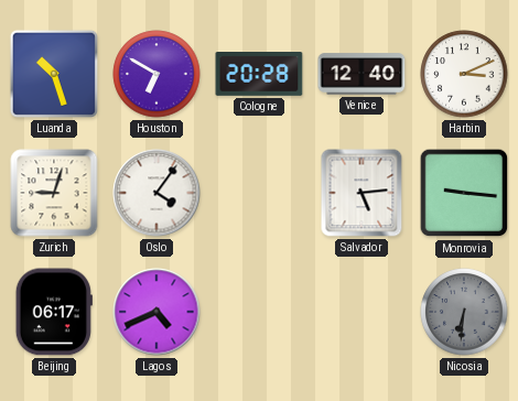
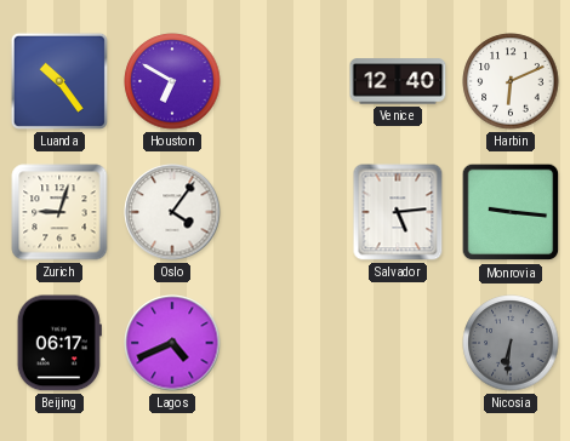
Luanda: 10:27 -> 10:24
Cologne: 20:28 -> none
Harbin: 3:11 -> 6:11
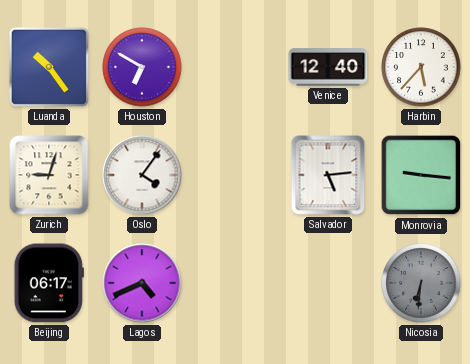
Harbin: 6:11 -> 5:37
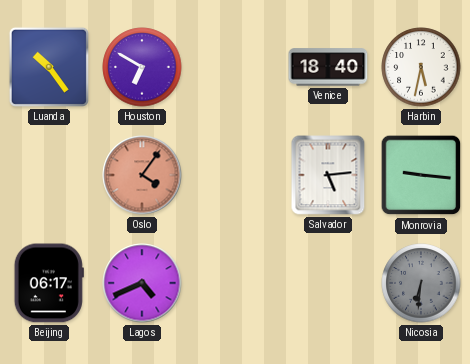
Venice: 12:40 -> 18:40
Harbin: 5:37 -> 5:32
Zurich: 9:03 -> none
Oslo dial: white -> salmon
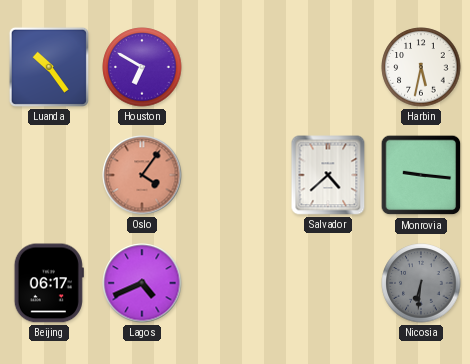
Venice: 18:40 -> none
Salvador: 5:14 -> 4:38
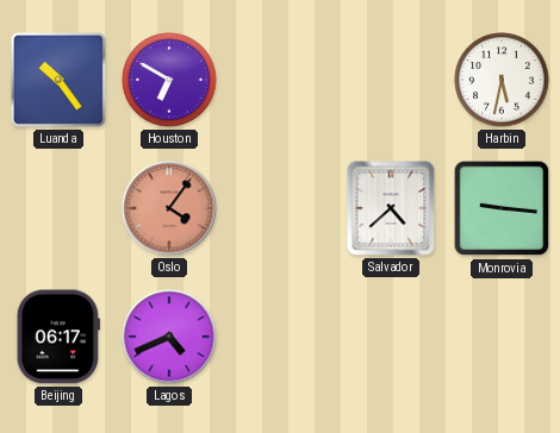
Nicosia: 6:31 -> none
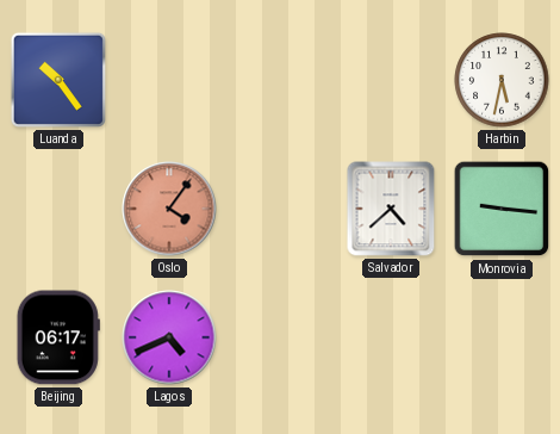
Houston: 6:50 -> none
